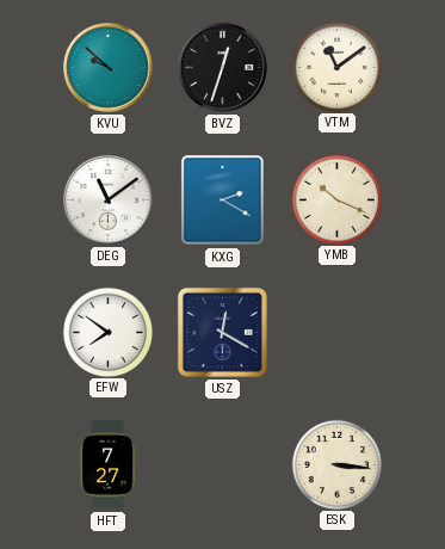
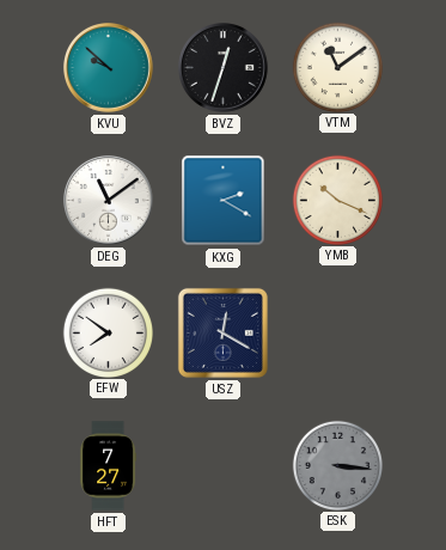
ESK dial: cream -> grey
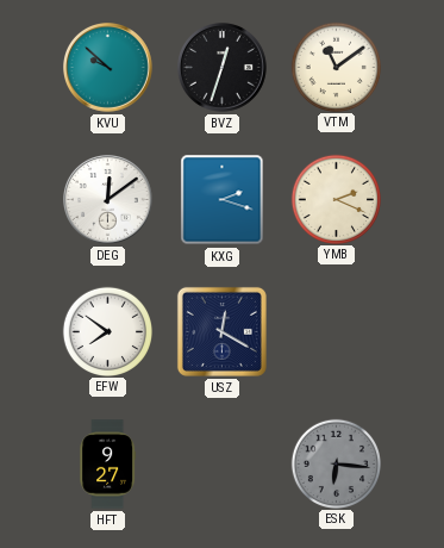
DEG: 11:09 -> 12:09
KXG: 2:20 -> 2:18
YMB: 10:19 -> 2:19
HFT: 7:27 -> 9:27
ESK: 3:16 -> 6:16
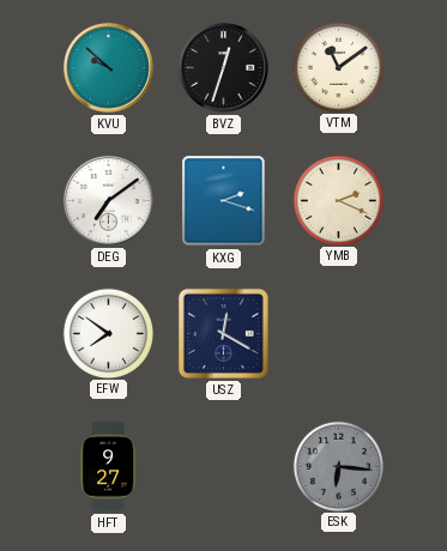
DEG: 12:09 -> 7:09
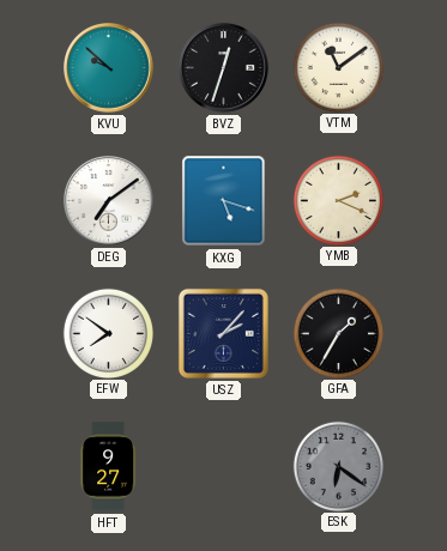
KXG: 2:18 -> 5:18
USZ: 12:20 -> 2:07
GFA: none -> 1:35
ESK: 6:16 -> 6:21
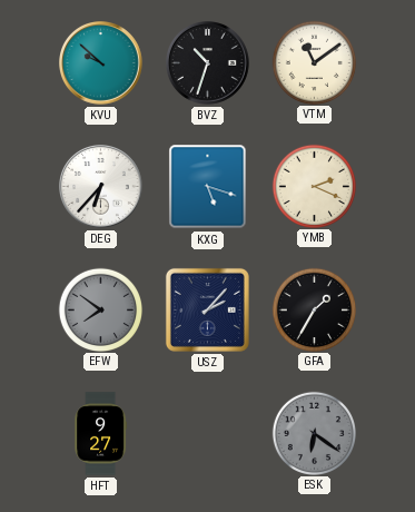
BVZ: 12:33 -> 10:33
DEG: 7:09 -> 6:37
EFW dial: white -> grey
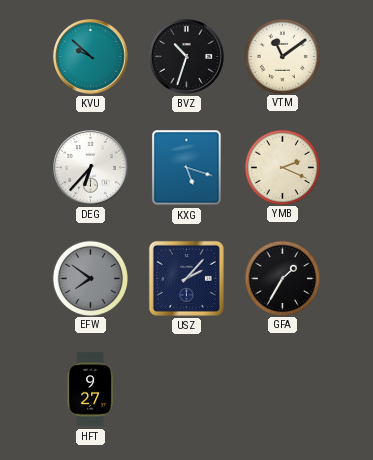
ESK: 6:21 -> none
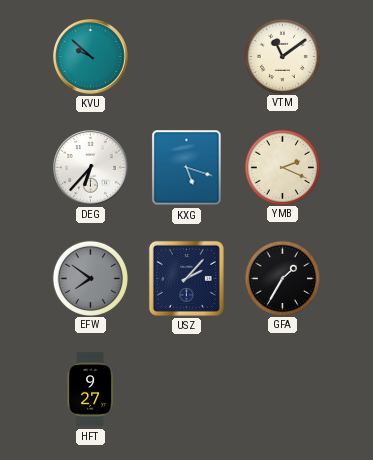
BVZ: 10:33 -> none
